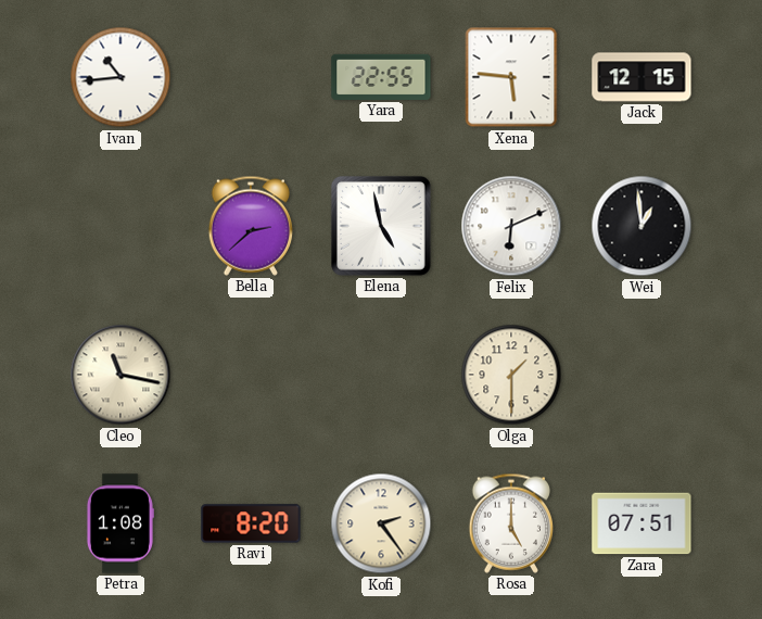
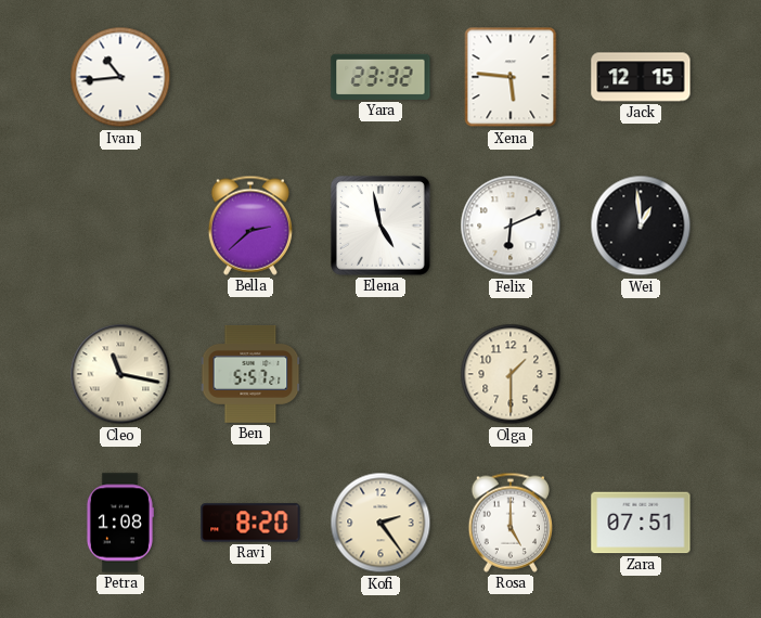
Yara: 22:55 -> 23:32
Ben: none -> 5:57
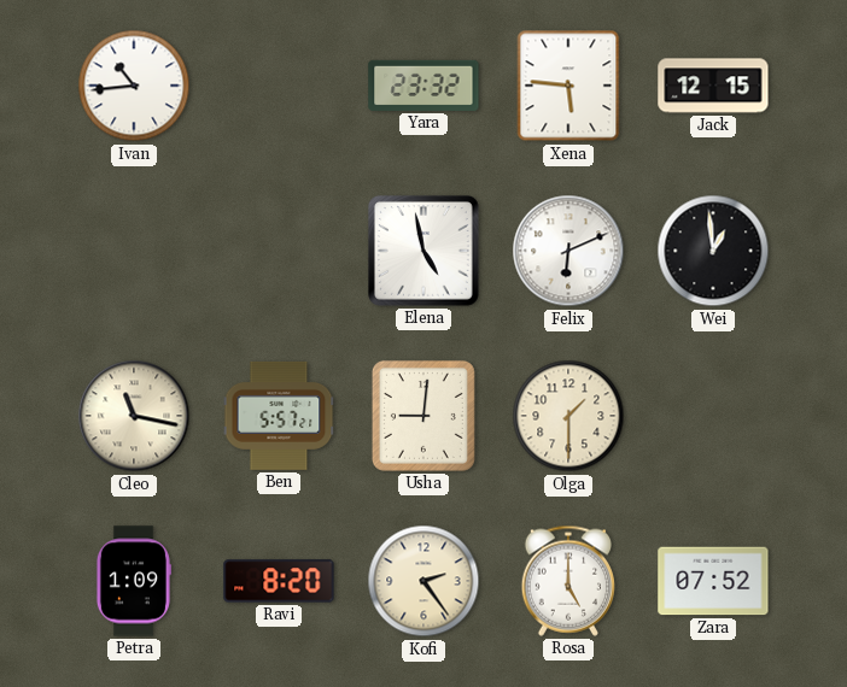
Bella: 2:38 -> none
Usha: none -> 9:01
Petra: 1:08 -> 1:09
Zara: 07:51 -> 07:52
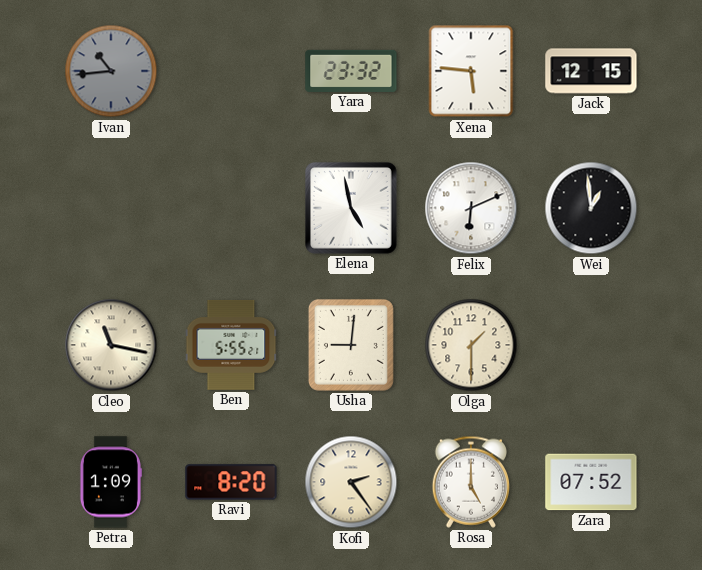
Ivan dial: white -> grey
Ben: 5:57 -> 5:55
